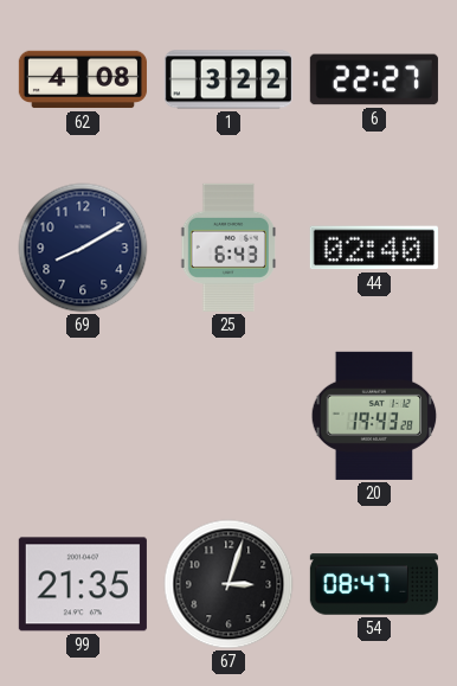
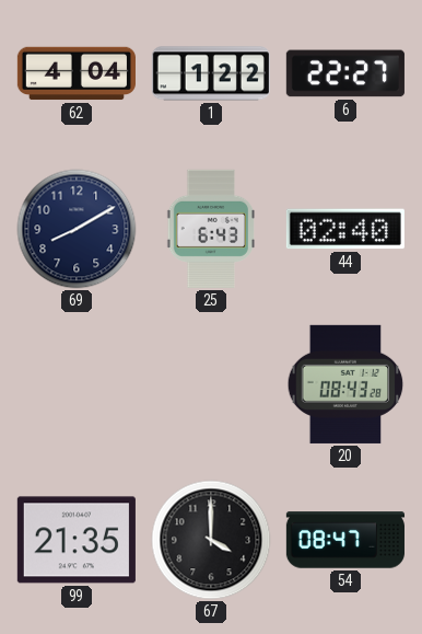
62: 4:08 -> 4:04
1: 3:22 -> 1:22
20: 19:43 -> 08:43
67: 3:03 -> 4:00
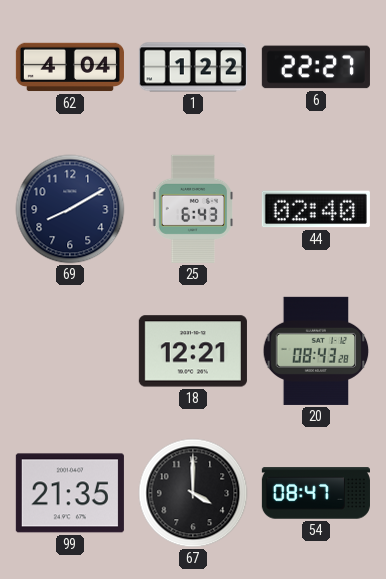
18: none -> 12:21
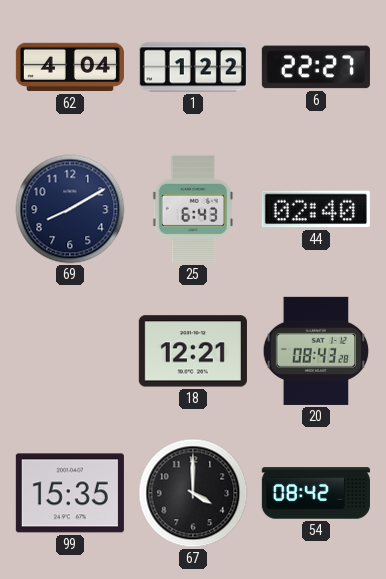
99: 21:35 -> 15:35
54: 08:47 -> 08:42
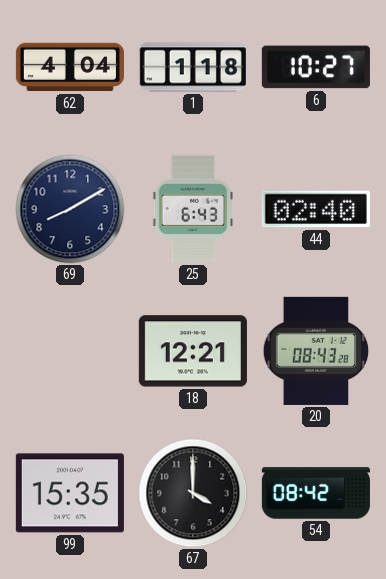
1: 1:22 -> 1:18
6: 22:27 -> 10:27
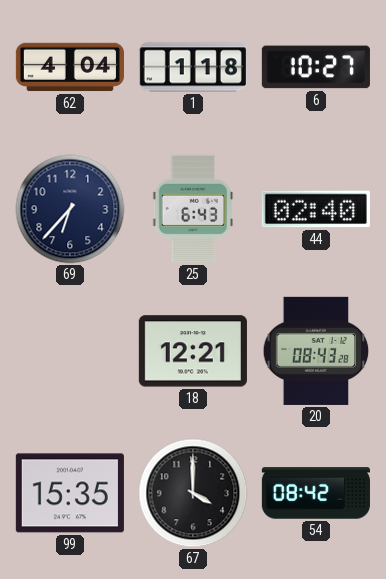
69: 8:10 -> 6:37
